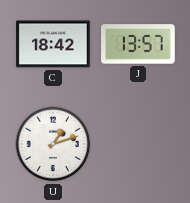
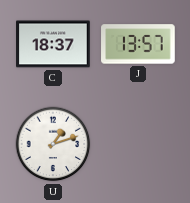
C: 18:42 -> 18:37
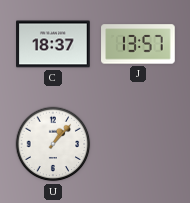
U: 1:12 -> 1:07
